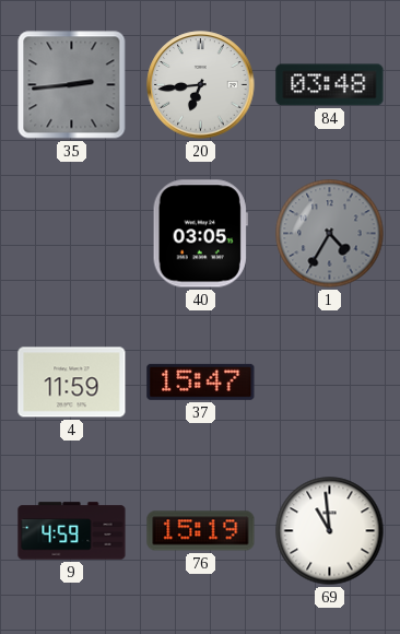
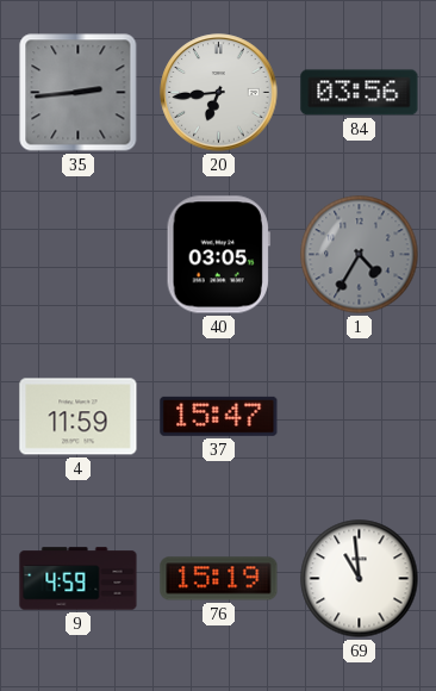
84: 03:48 -> 03:56
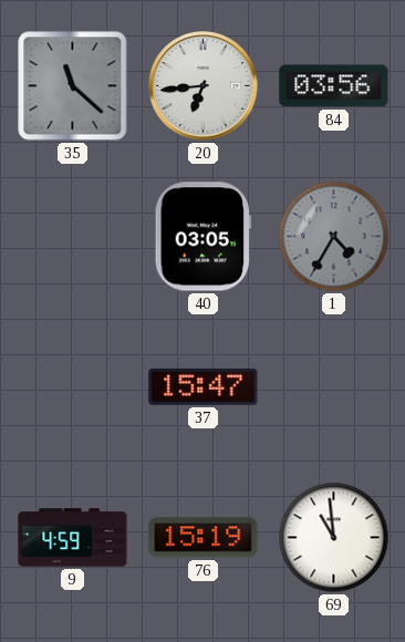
35: 2:44 -> 11:22
4: 11:59 -> none
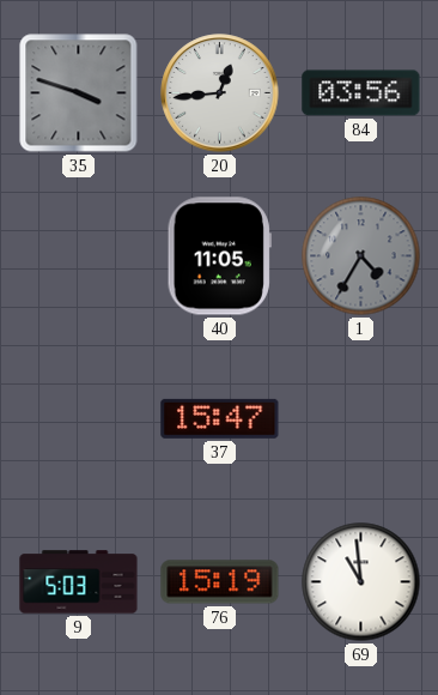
35: 11:22 -> 3:48
20: 6:44 -> 12:44
40: 03:05 -> 11:05
9: 4:59 -> 5:03
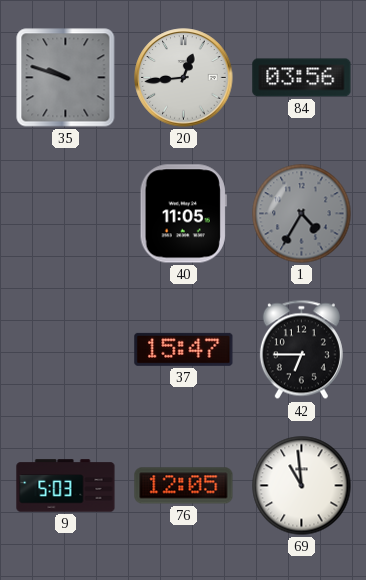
35: 3:48 -> 9:48
42: none -> 6:45
76: 15:19 -> 12:05
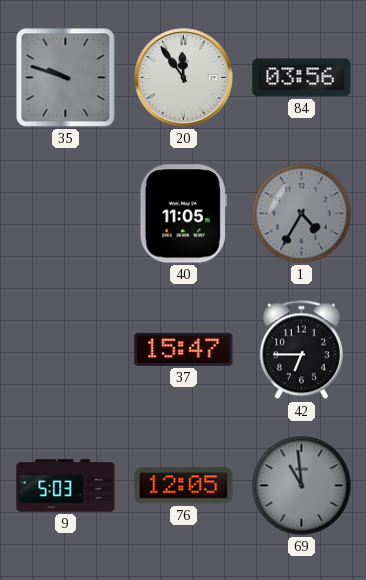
20: 12:44 -> 11:54
69 dial: white -> grey
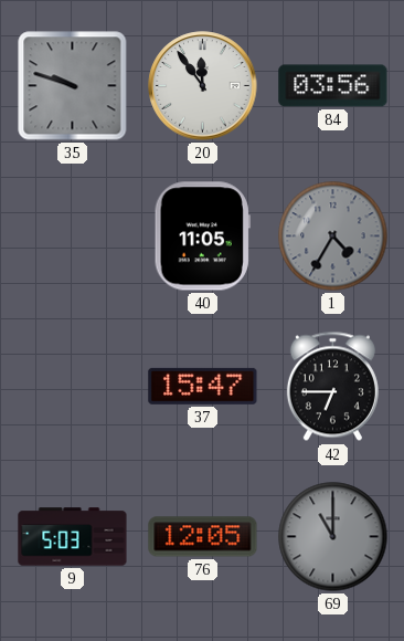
69: 10:59 -> 11:00
